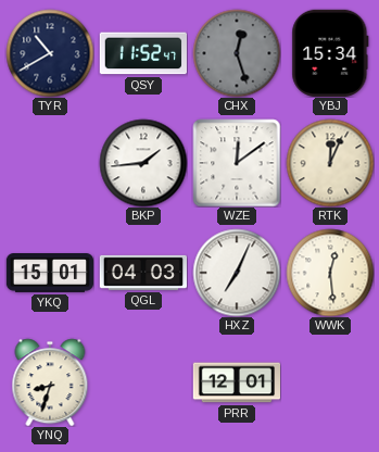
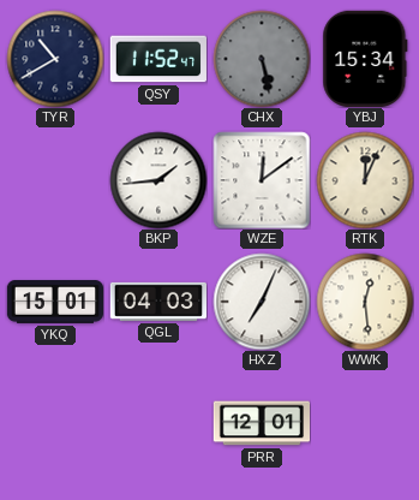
CHX: 12:27 -> 5:28
YNQ: 8:33 -> none
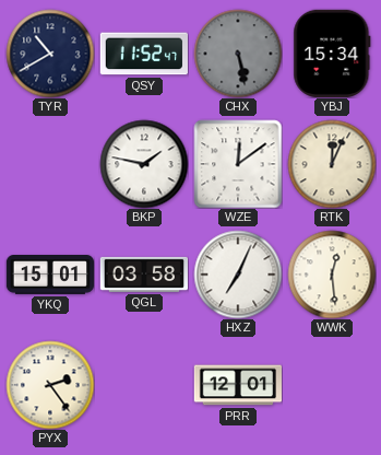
BKP: 1:44 -> 1:47
QGL: 04:03 -> 03:58
PYX: none -> 2:24
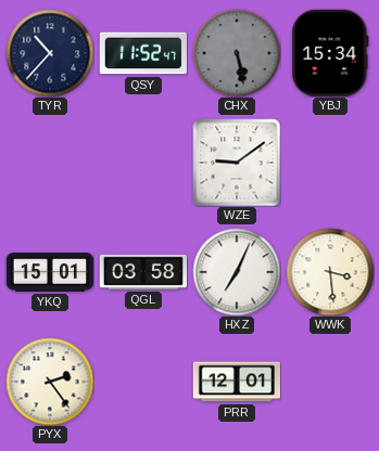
TYR: 10:40 -> 10:37
BKP: 1:47 -> none
WZE: 12:09 -> 9:09
RTK: 12:04 -> none
WWK: 12:29 -> 3:29
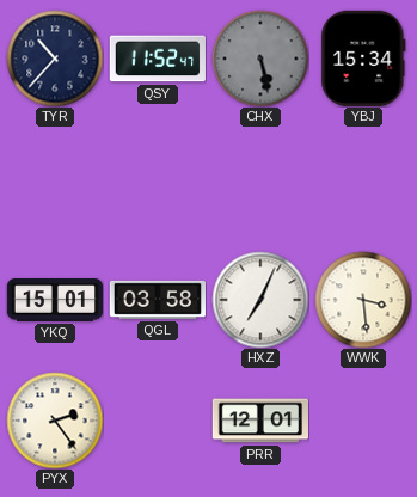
WZE: 9:09 -> none
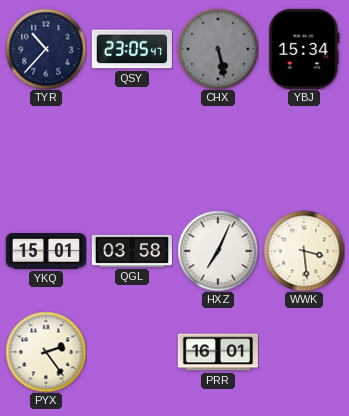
QSY: 11:52 -> 23:05
PRR: 12:01 -> 16:01
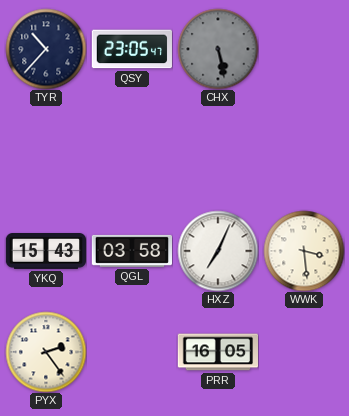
YBJ: 15:34 -> none
YKQ: 15:01 -> 15:43
PRR: 16:01 -> 16:05
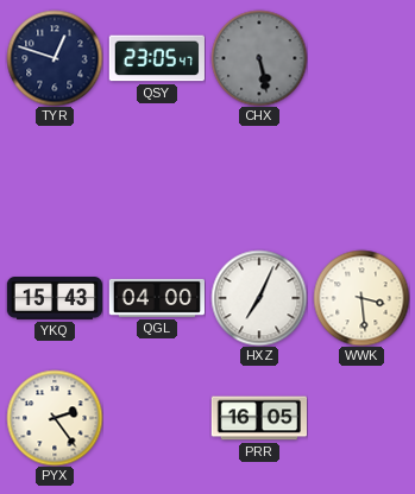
TYR: 10:37 -> 12:48
QGL: 03:58 -> 04:00
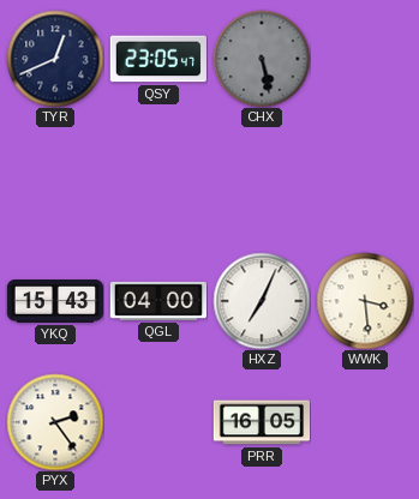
TYR: 12:48 -> 12:41
